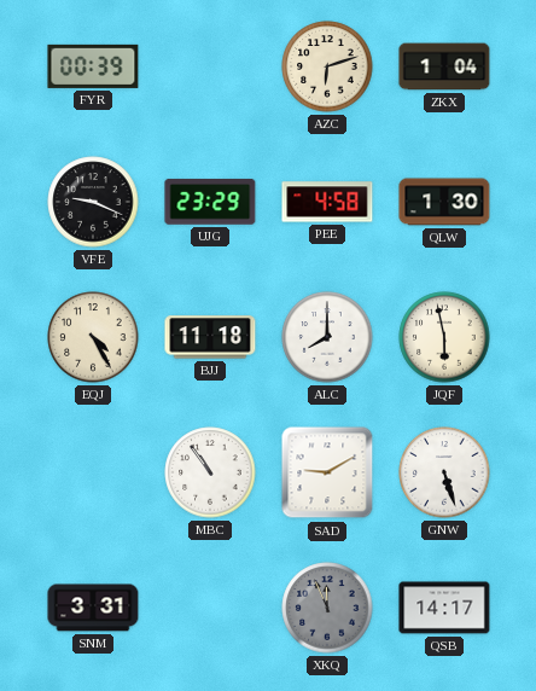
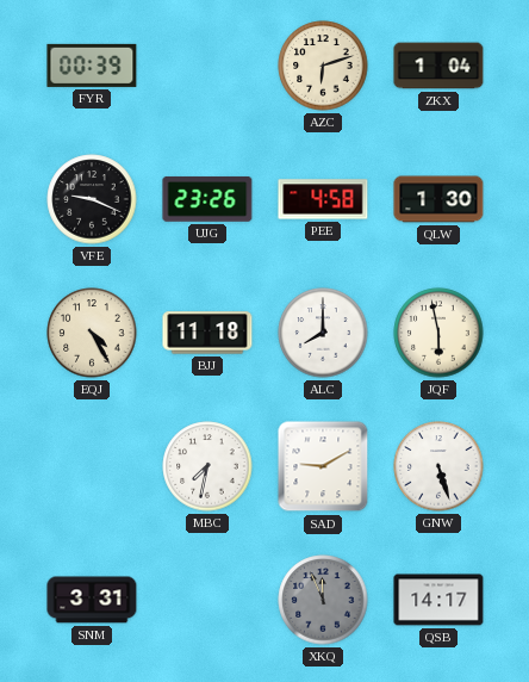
UJG: 23:29 -> 23:26
MBC: 10:54 -> 7:32
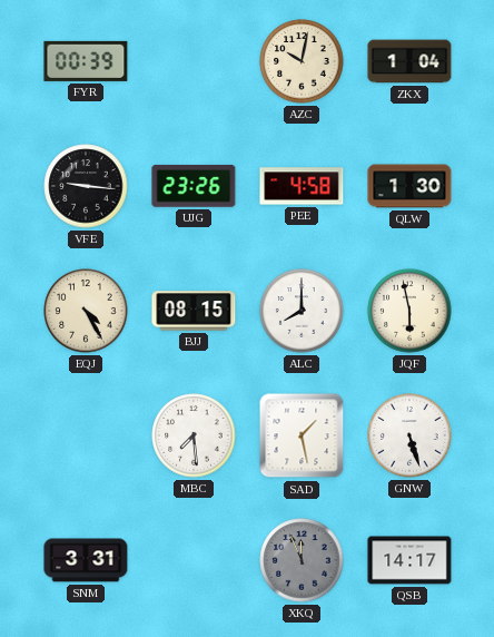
AZC: 6:12 -> 10:02
VFE: 9:19 -> 9:16
BJJ: 11:18 -> 08:15
MBC: 7:32 -> 7:29
SAD: 9:10 -> 1:28
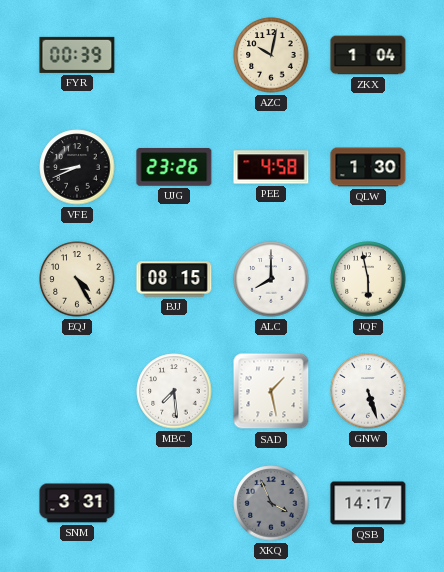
VFE: 9:16 -> 8:41
XKQ: 11:56 -> 3:56
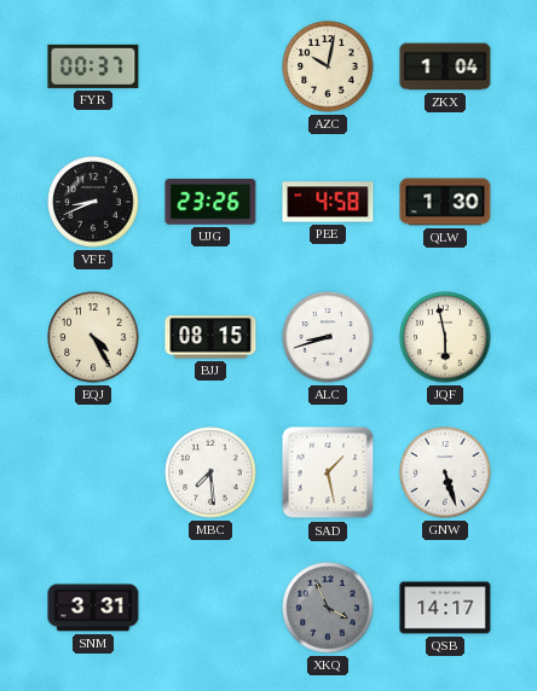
FYR: 00:39 -> 00:37
ALC: 8:00 -> 8:42
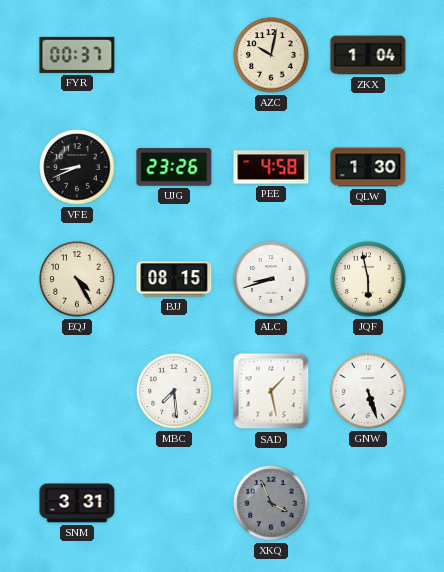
QSB: 14:17 -> none
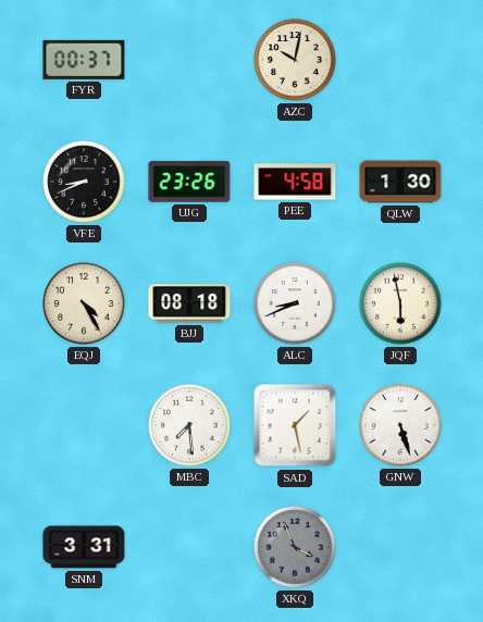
ZKX: 1:04 -> none
BJJ: 08:15 -> 08:18
ALC: 8:42 -> 8:41
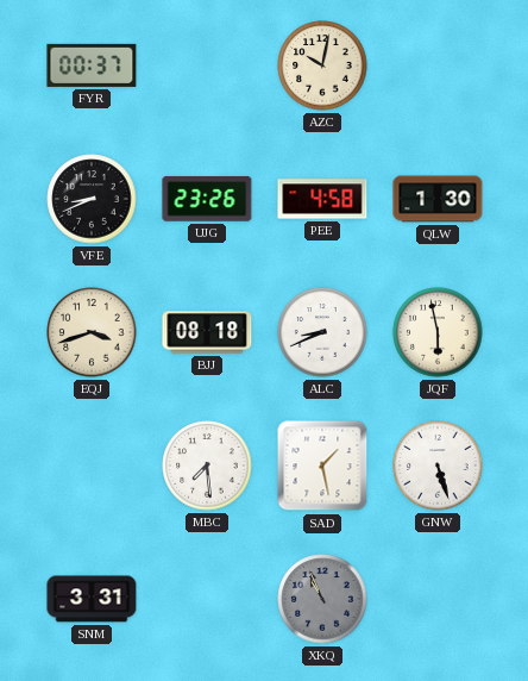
EQJ: 4:25 -> 3:42
XKQ: 3:56 -> 10:56
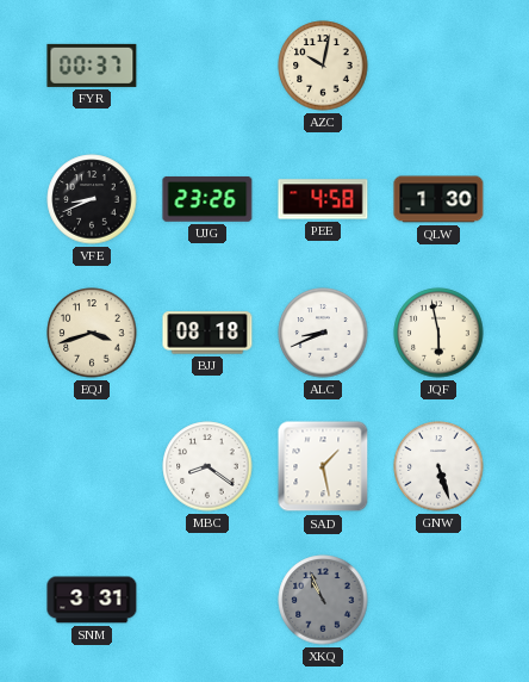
MBC: 7:29 -> 8:21
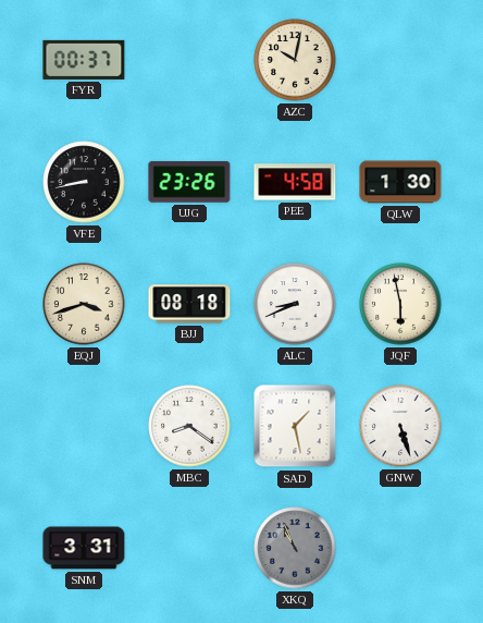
VFE: 8:41 -> 8:43
